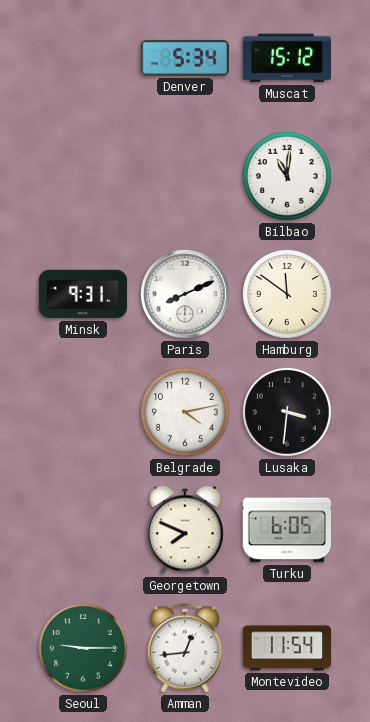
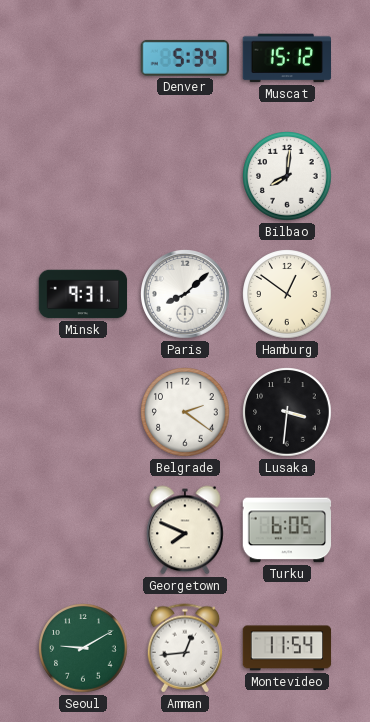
Bilbao: 11:01 -> 8:01
Paris: 8:11 -> 8:08
Hamburg: 11:51 -> 12:51
Belgrade: 4:13 -> 2:21
Seoul: 9:15 -> 9:10
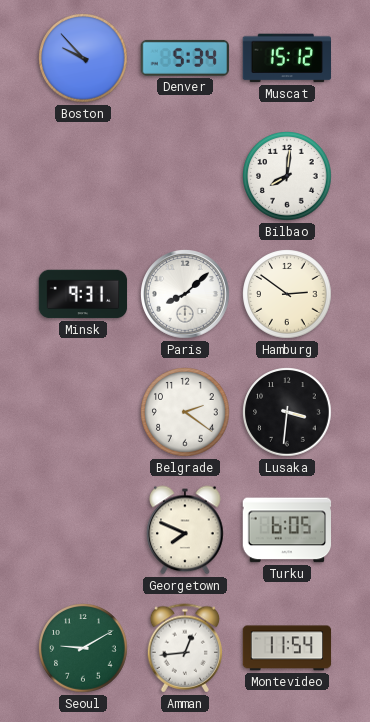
Boston: none -> 9:53
Hamburg: 12:51 -> 2:51
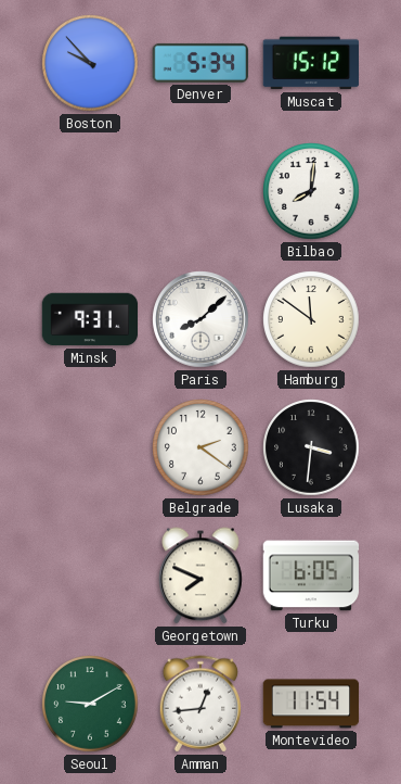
Hamburg: 2:51 -> 11:51
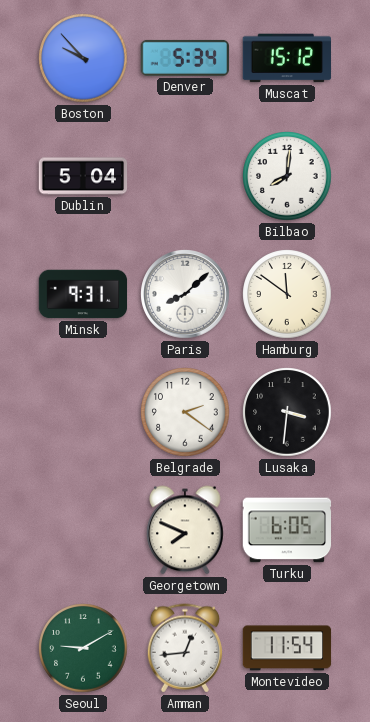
Dublin: none -> 5:04
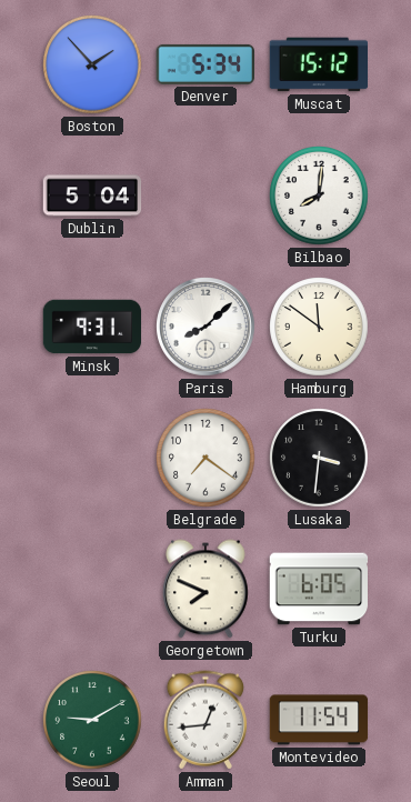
Boston: 9:53 -> 1:53
Belgrade: 2:21 -> 7:21
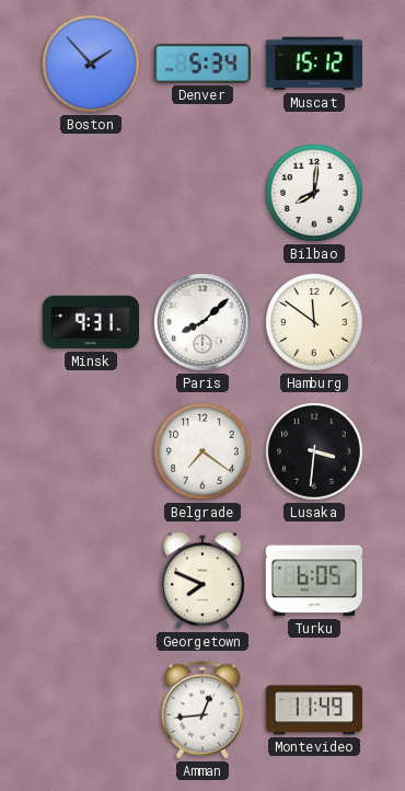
Dublin: 5:04 -> none
Seoul: 9:10 -> none
Montevideo: 11:54 -> 11:49
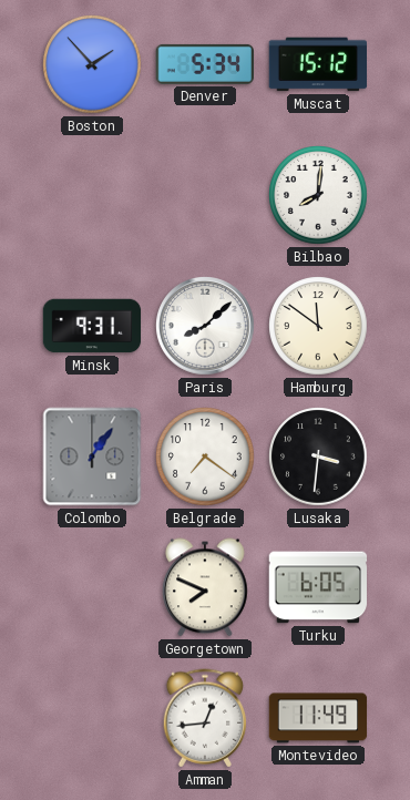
Colombo: none -> 1:06
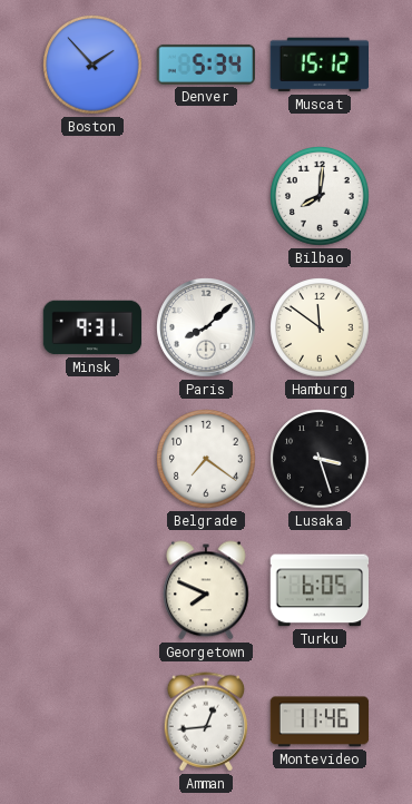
Colombo: 1:06 -> none
Lusaka: 3:31 -> 3:27
Montevideo: 11:49 -> 11:46
